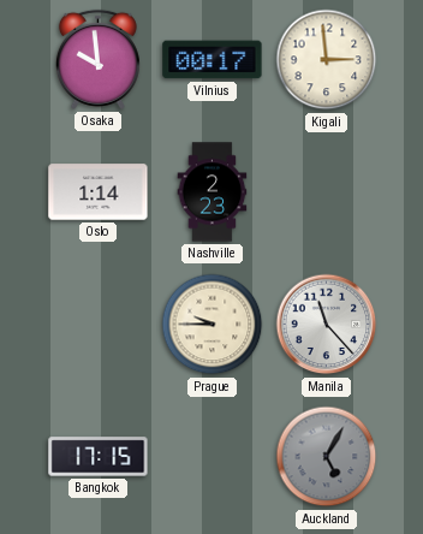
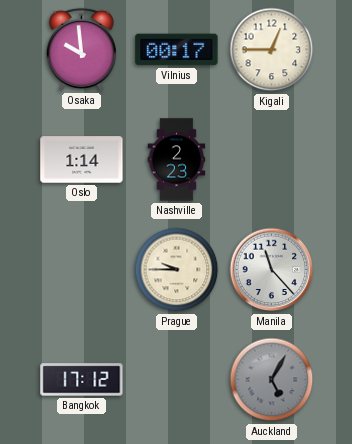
Kigali: 2:59 -> 12:45
Bangkok: 17:15 -> 17:12
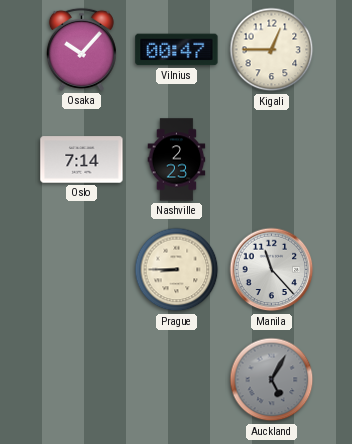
Osaka: 9:59 -> 10:07
Vilnius: 00:17 -> 00:47
Oslo: 1:14 -> 7:14
Prague: 9:45 -> 8:45
Bangkok: 17:12 -> none
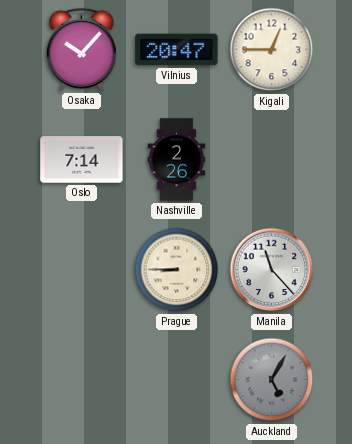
Vilnius: 00:47 -> 20:47
Nashville: 2:23 -> 2:26
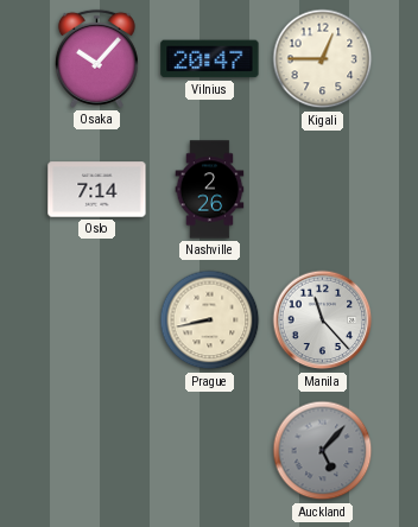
Prague: 8:45 -> 8:43
Auckland: 5:05 -> 5:07
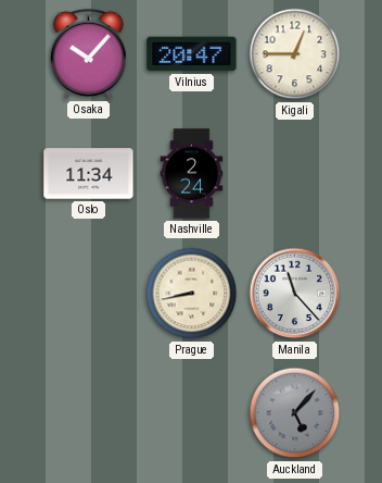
Oslo: 7:14 -> 11:34
Nashville: 2:26 -> 2:24
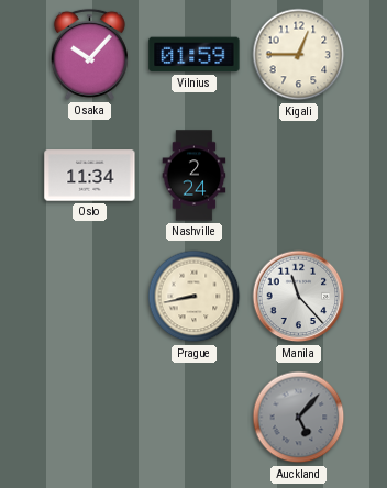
Vilnius: 20:47 -> 01:59
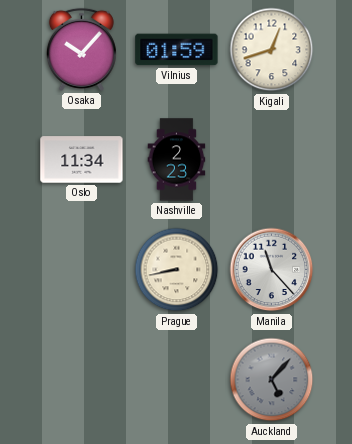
Kigali: 12:45 -> 12:42
Nashville: 2:24 -> 2:23
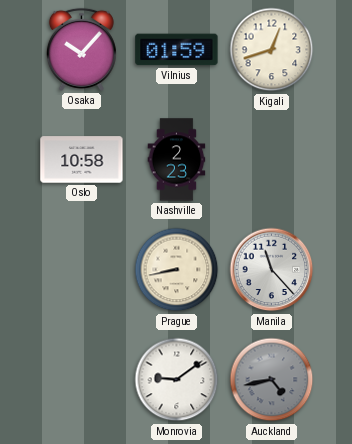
Oslo: 11:34 -> 10:58
Monrovia: none -> 9:09
Auckland: 5:07 -> 4:43
